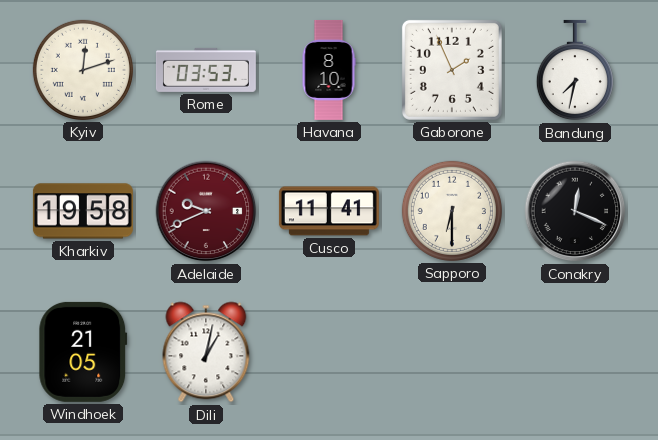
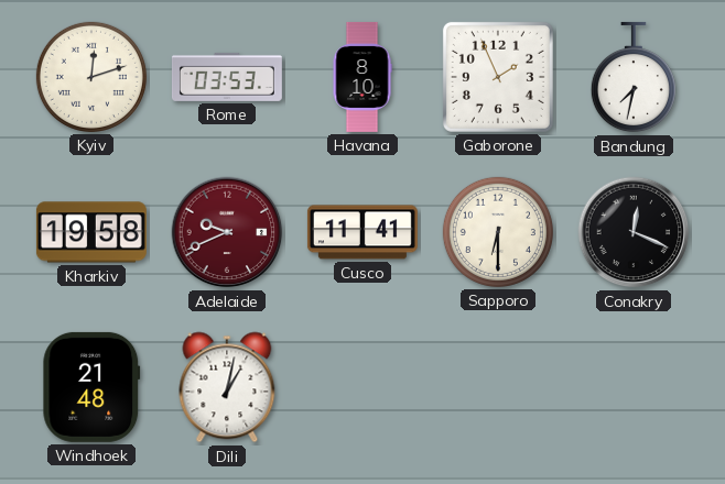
Windhoek: 21:05 -> 21:48
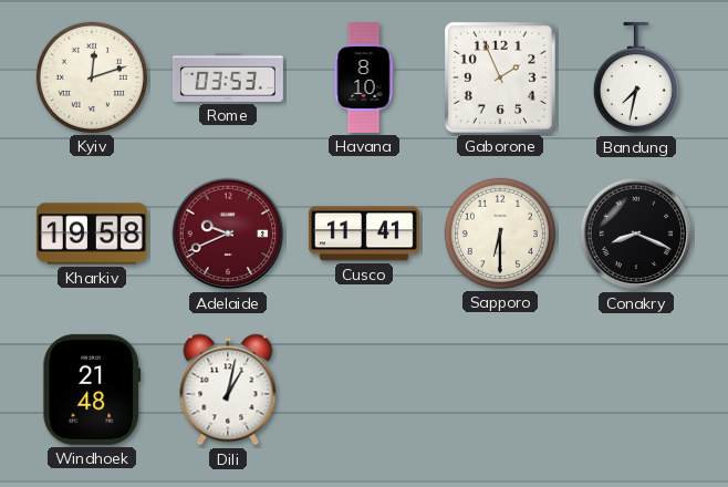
Conakry: 12:19 -> 8:19
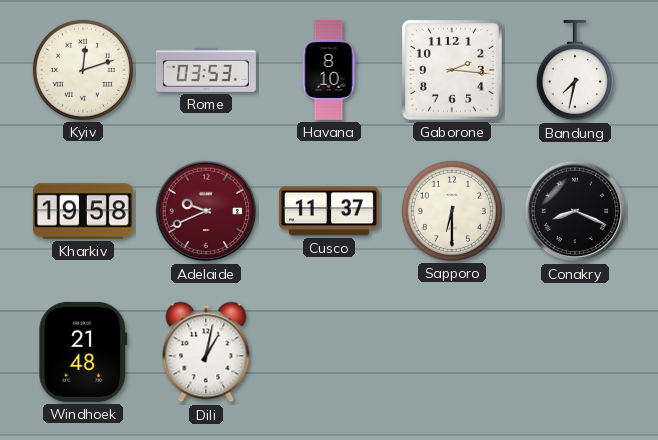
Gaborone: 1:56 -> 2:16
Cusco: 11:41 -> 11:37
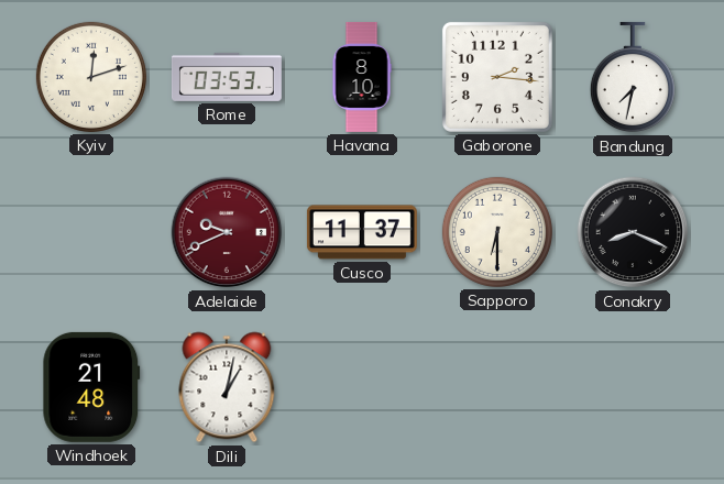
Kharkiv: 19:58 -> none
